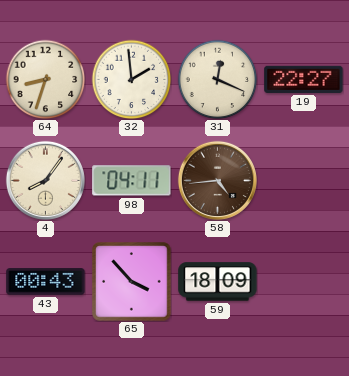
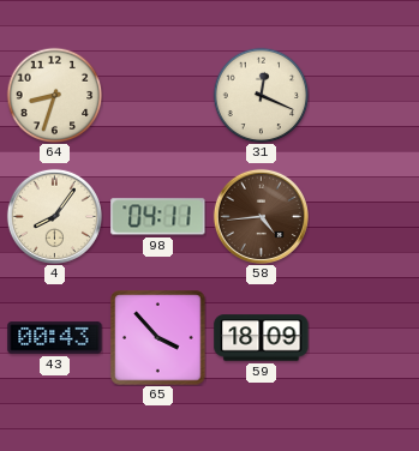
32: 1:59 -> none
19: 22:27 -> none
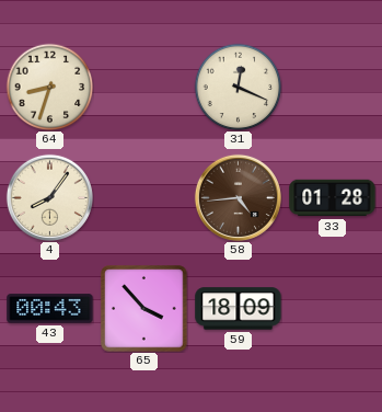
98: 04:11 -> none
33: none -> 01:28
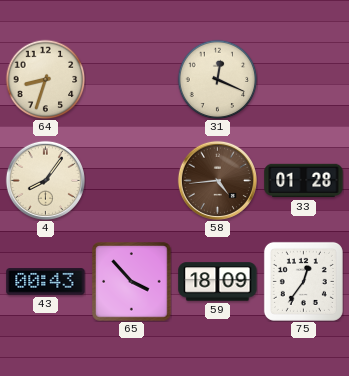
75: none -> 12:36
